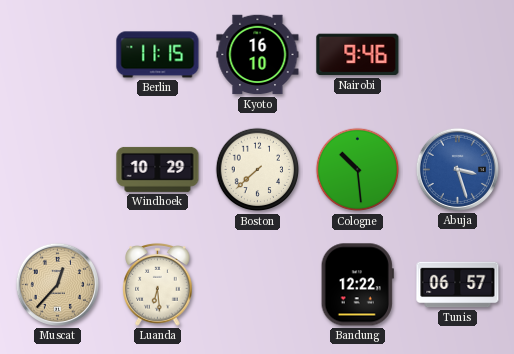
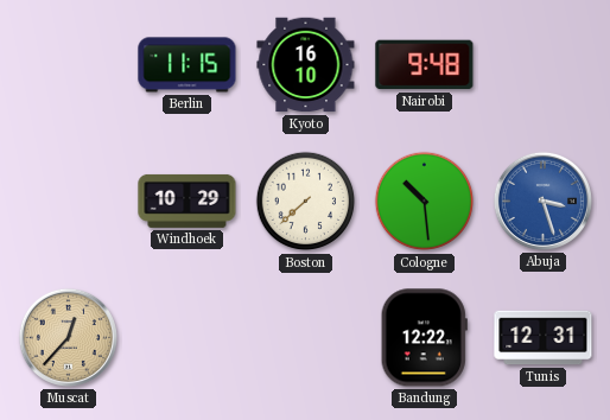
Nairobi: 9:46 -> 9:48
Luanda: 6:29 -> none
Tunis: 06:57 -> 12:31
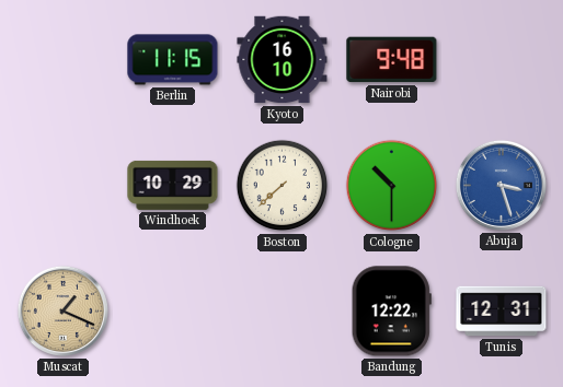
Cologne: 10:29 -> 10:30
Muscat: 12:37 -> 1:19
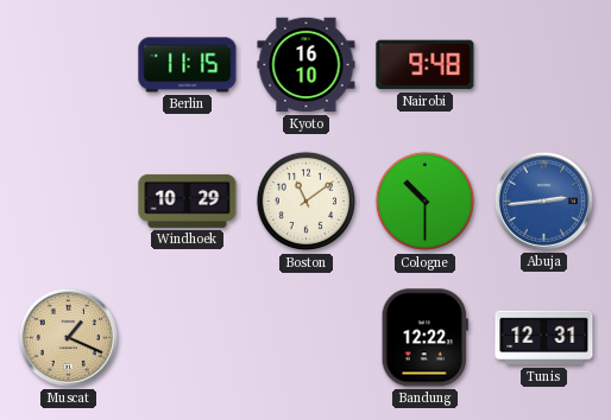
Boston: 7:38 -> 11:09
Abuja: 3:27 -> 2:44
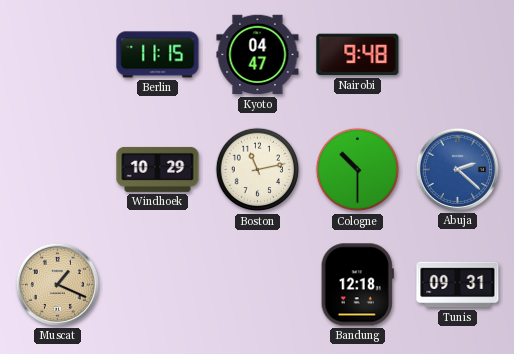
Kyoto: 16:10 -> 04:47
Boston: 11:09 -> 11:13
Abuja: 2:44 -> 2:22
Bandung: 12:22 -> 12:18
Tunis: 12:31 -> 09:31
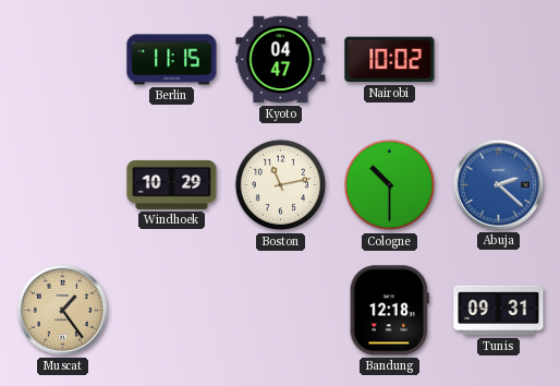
Nairobi: 9:48 -> 10:02
Muscat: 1:19 -> 1:24
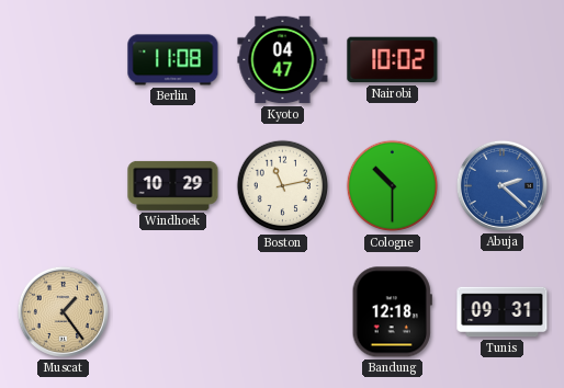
Berlin: 11:15 -> 11:08
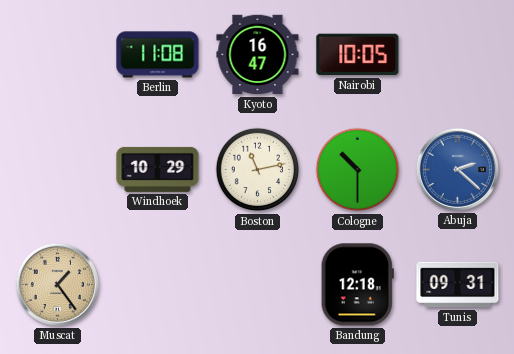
Kyoto: 04:47 -> 16:47
Nairobi: 10:02 -> 10:05
